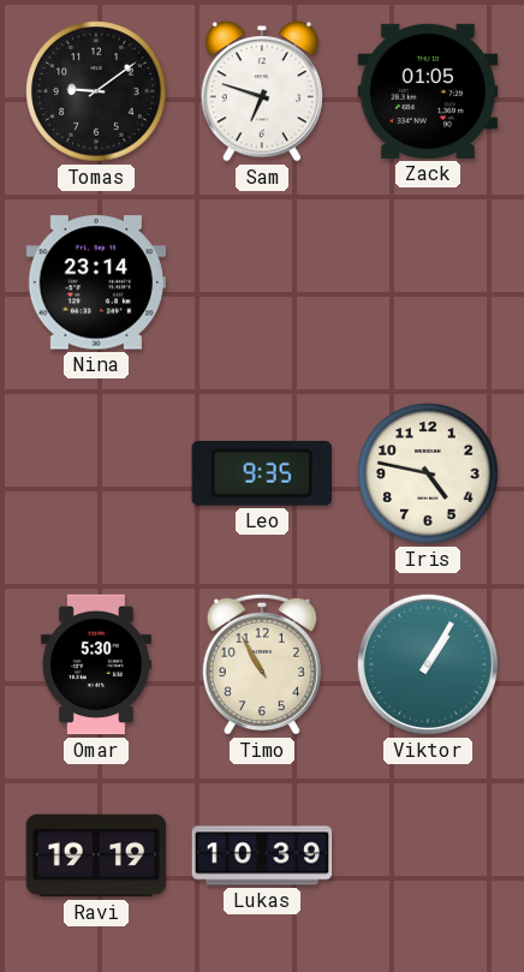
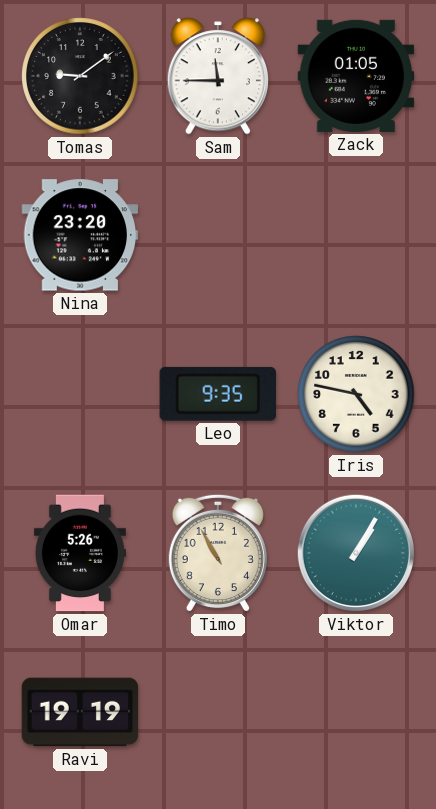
Sam: 6:48 -> 11:45
Nina: 23:14 -> 23:20
Omar: 5:30 -> 5:26
Lukas: 10:39 -> none
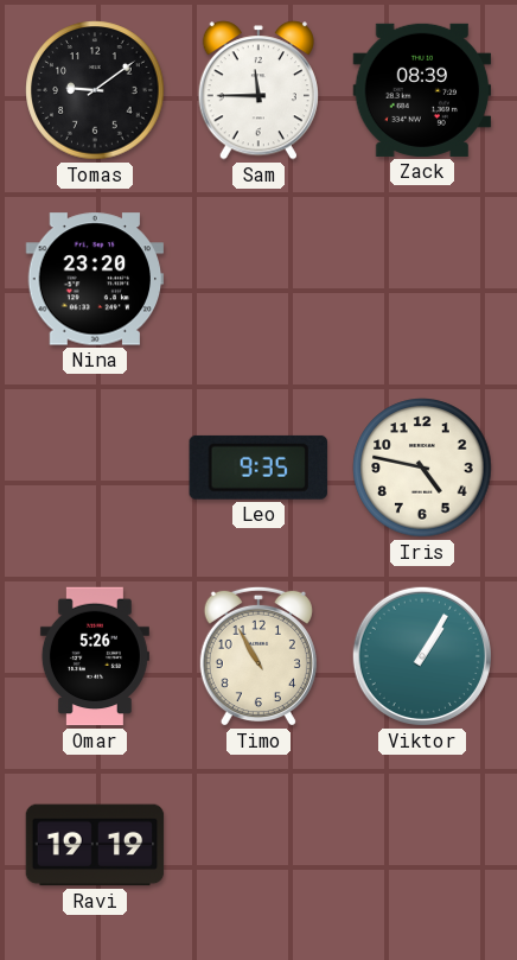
Zack: 01:05 -> 08:39
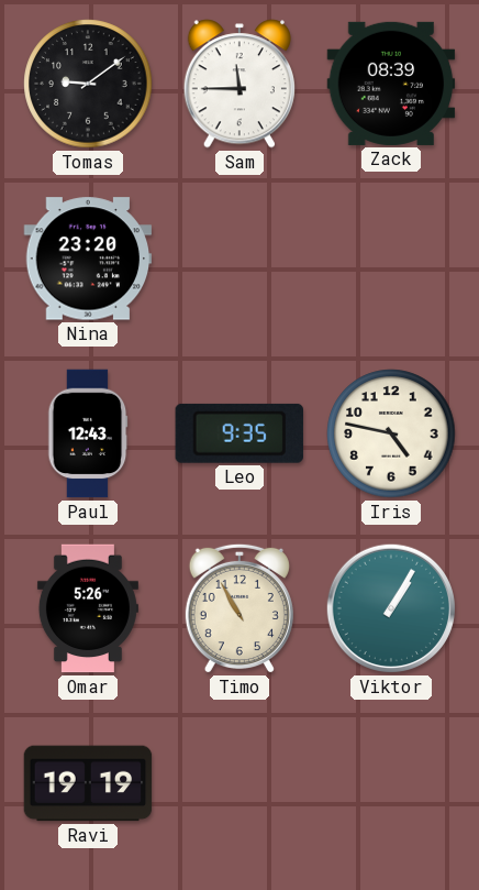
Paul: none -> 12:43
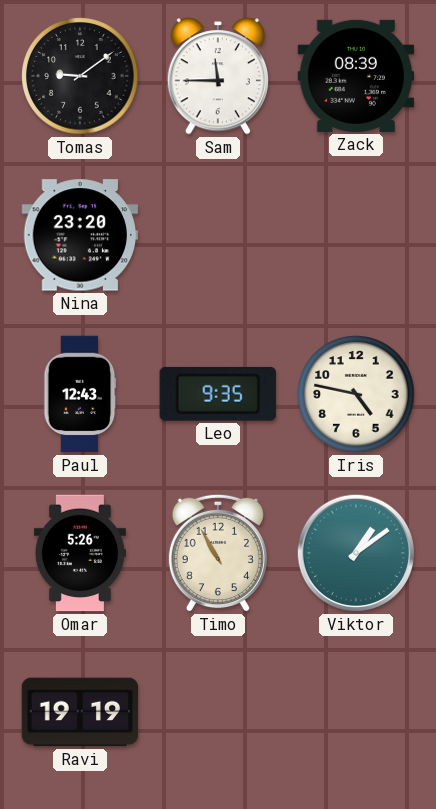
Viktor: 1:05 -> 1:09
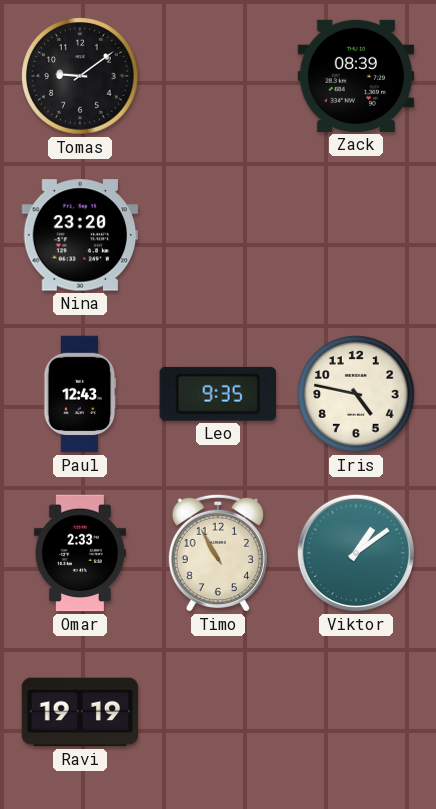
Sam: 11:45 -> none
Omar: 5:26 -> 2:33
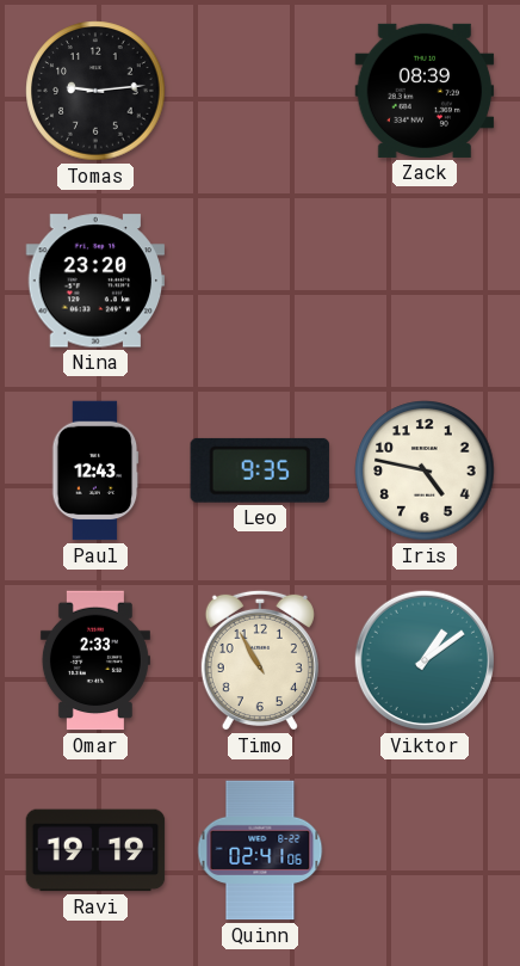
Tomas: 9:09 -> 9:14
Quinn: none -> 02:41
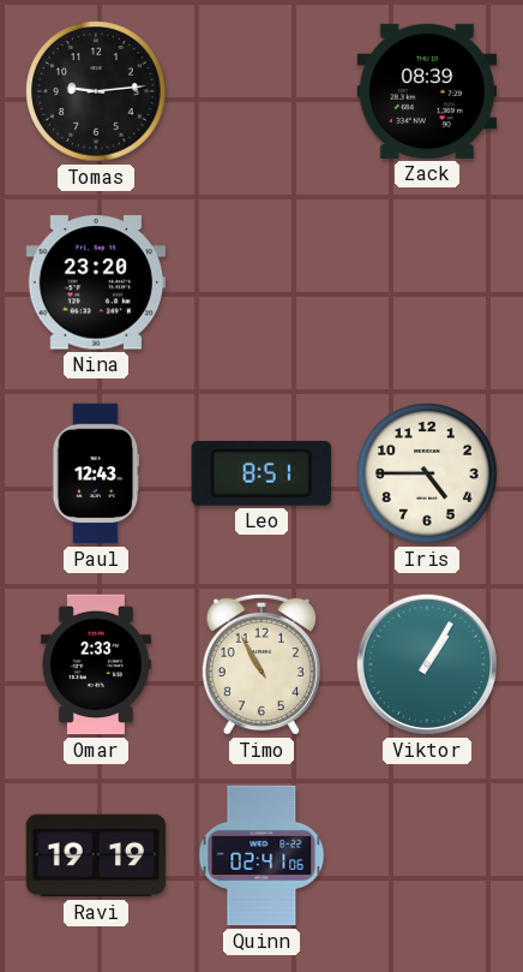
Leo: 9:35 -> 8:51
Iris: 4:47 -> 4:45
Viktor: 1:09 -> 1:05
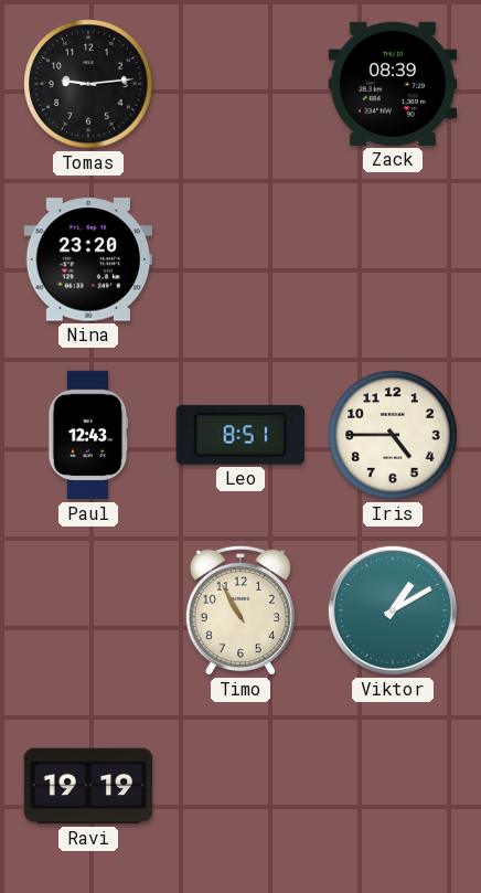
Omar: 2:33 -> none
Viktor: 1:05 -> 1:10
Quinn: 02:41 -> none
